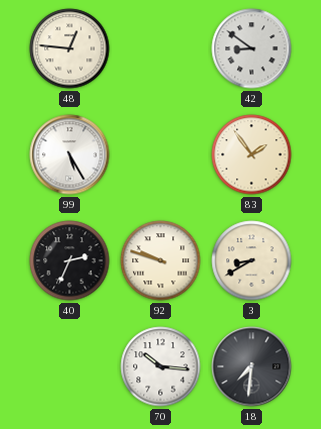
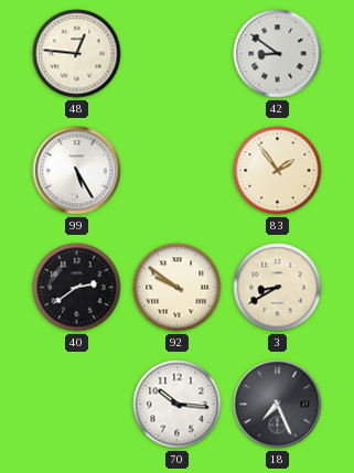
40: 2:34 -> 2:39
92: 9:48 -> 9:51
18: 7:31 -> 7:26
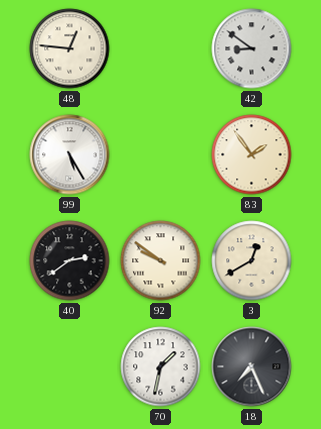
3: 8:40 -> 12:40
70: 10:16 -> 1:32
